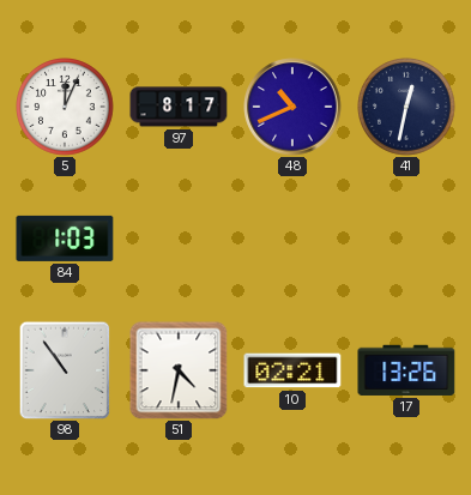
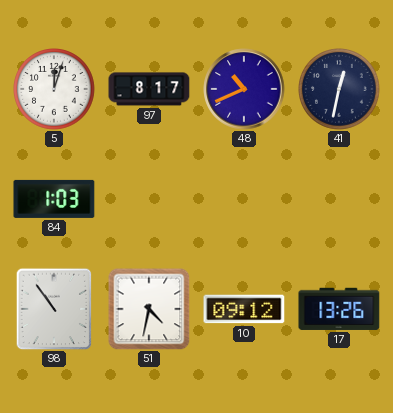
5: 12:04 -> 12:03
10: 02:21 -> 09:12
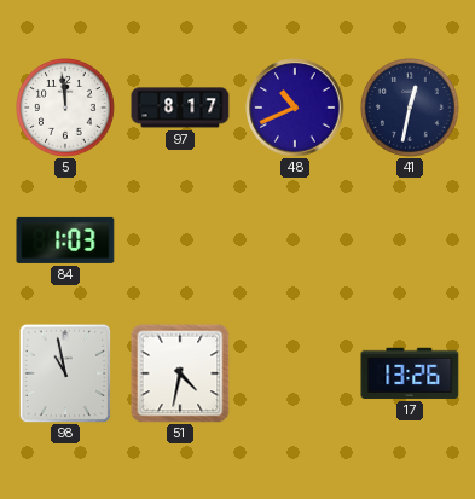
5: 12:03 -> 11:59
98: 10:54 -> 10:58
10: 09:12 -> none
